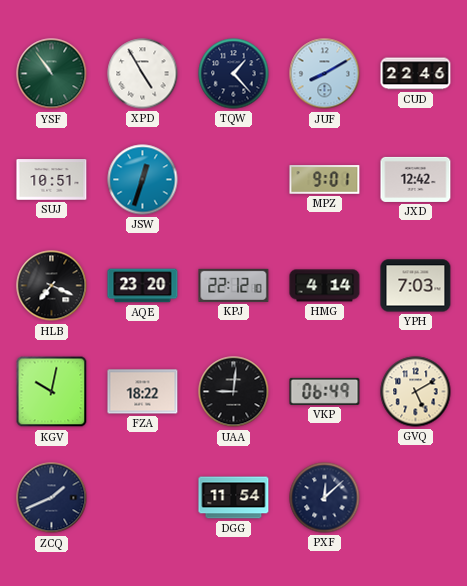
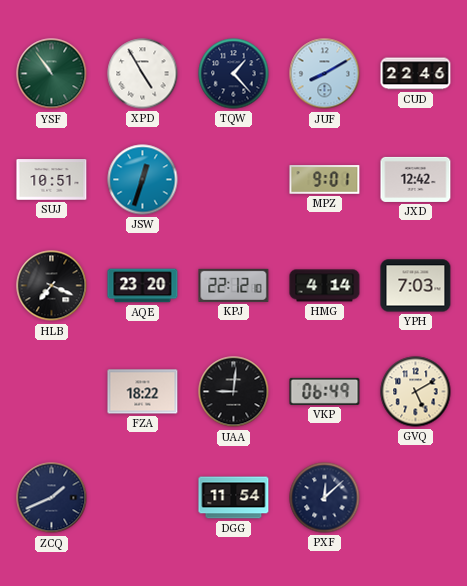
KGV: 10:02 -> none
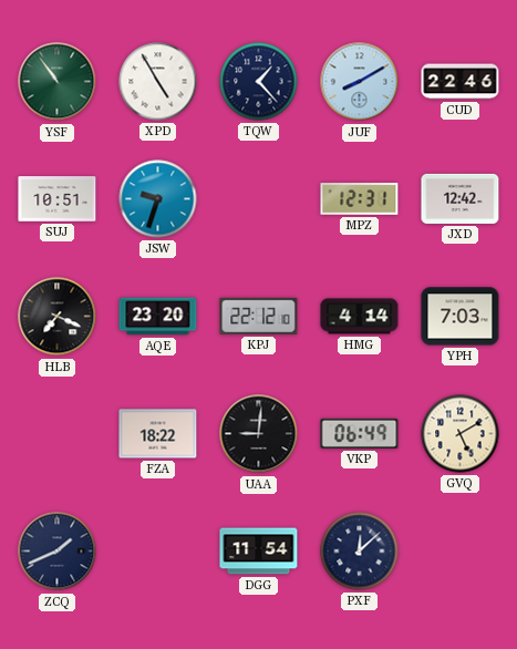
JSW: 12:33 -> 9:33
MPZ: 9:01 -> 12:31
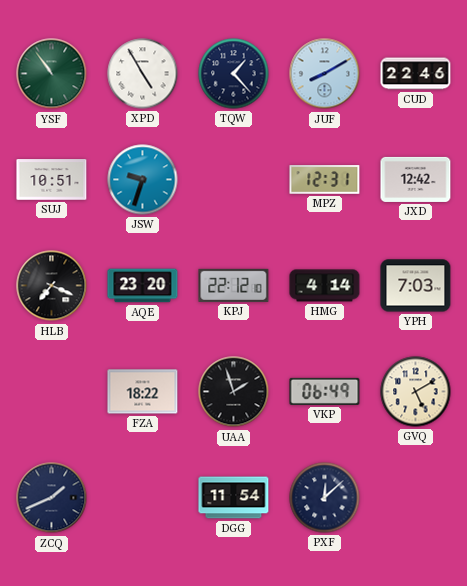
UAA: 9:01 -> 1:57
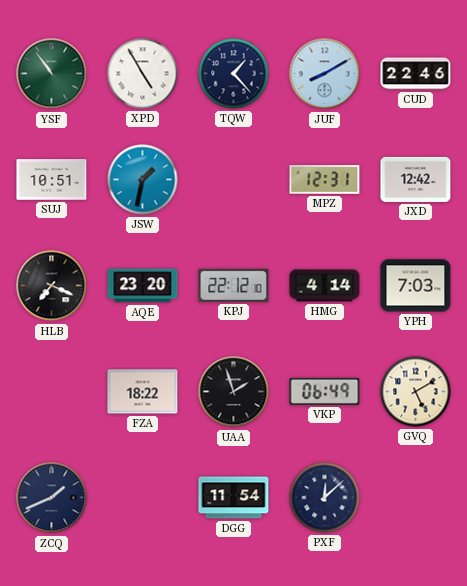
JSW: 9:33 -> 1:32
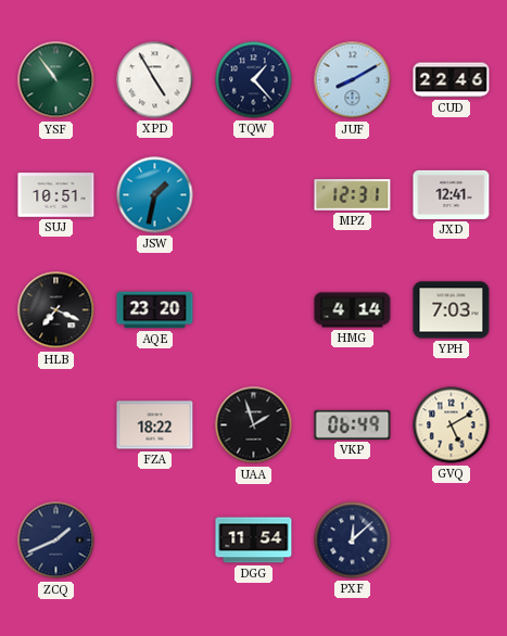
JXD: 12:42 -> 12:41
KPJ: 22:12 -> none
